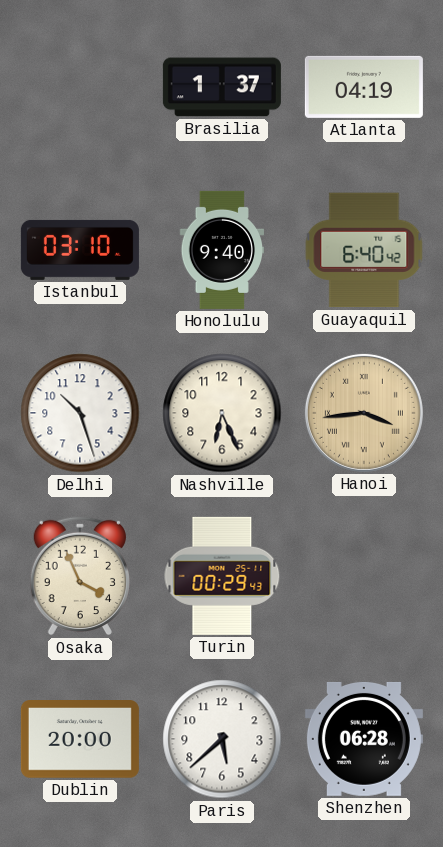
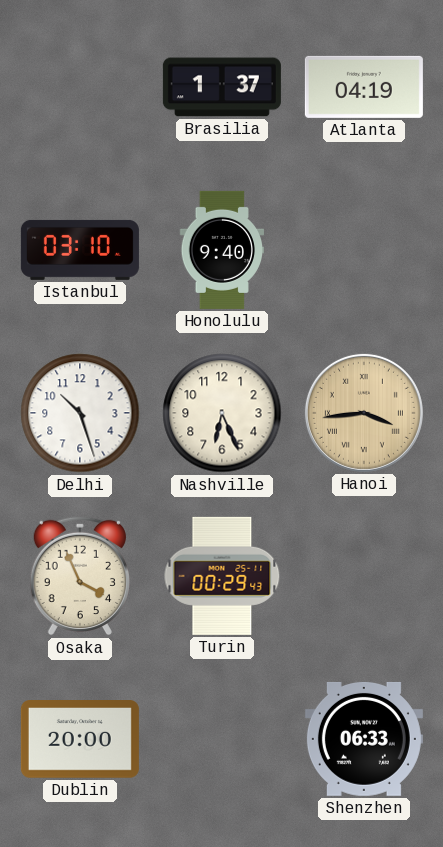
Guayaquil: 6:40 -> none
Paris: 5:38 -> none
Shenzhen: 06:28 -> 06:33
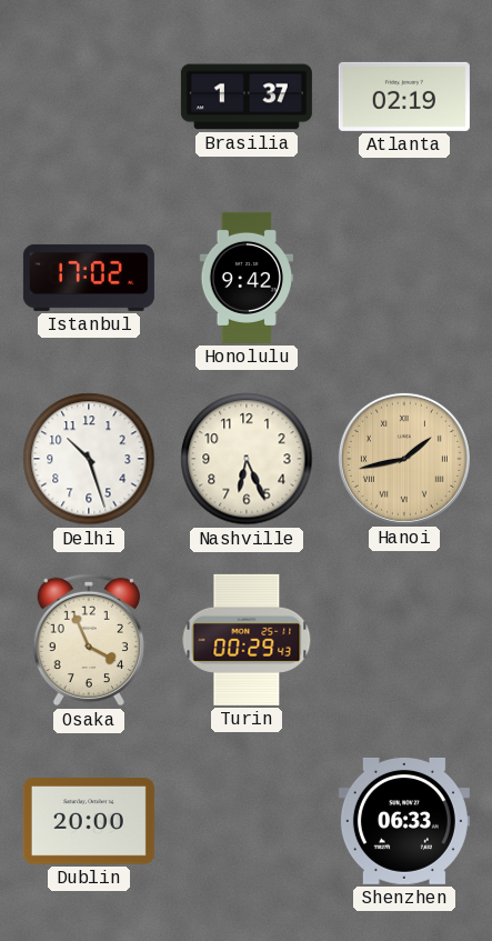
Atlanta: 04:19 -> 02:19
Istanbul: 03:10 -> 17:02
Honolulu: 9:40 -> 9:42
Hanoi: 3:44 -> 1:43
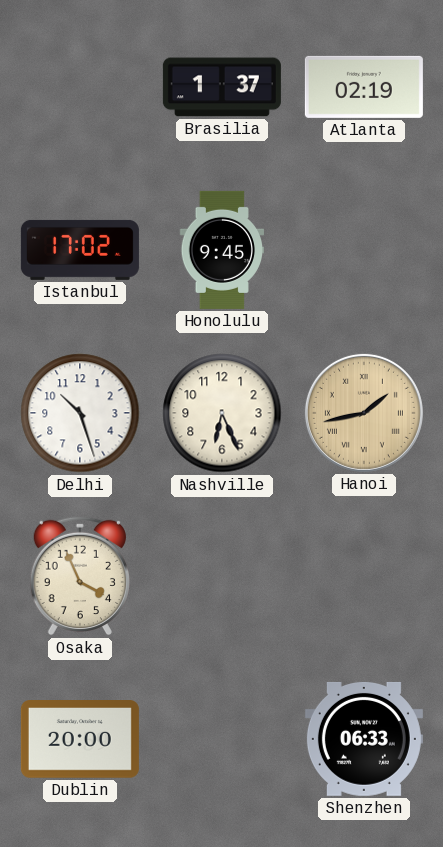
Honolulu: 9:42 -> 9:45
Turin: 00:29 -> none
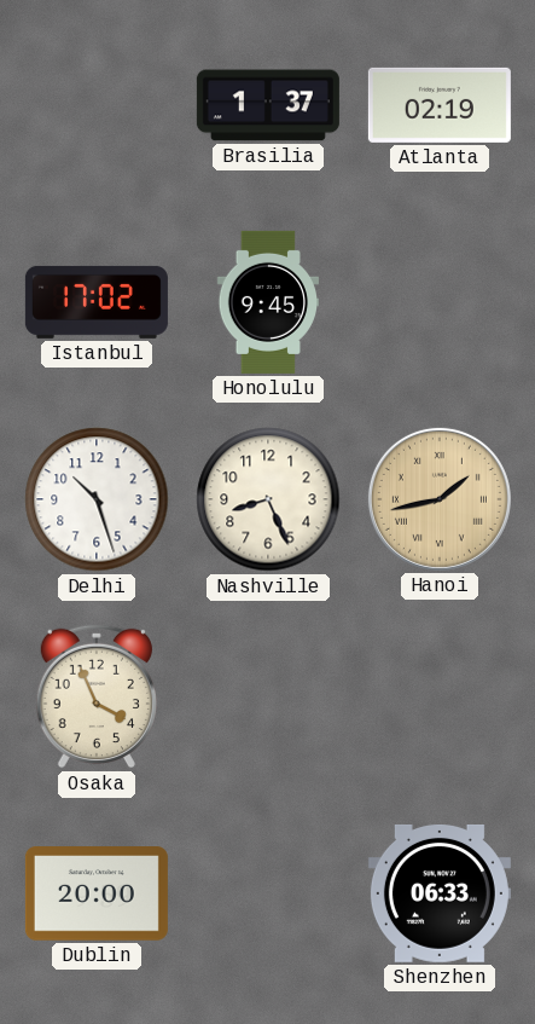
Nashville: 6:26 -> 8:26
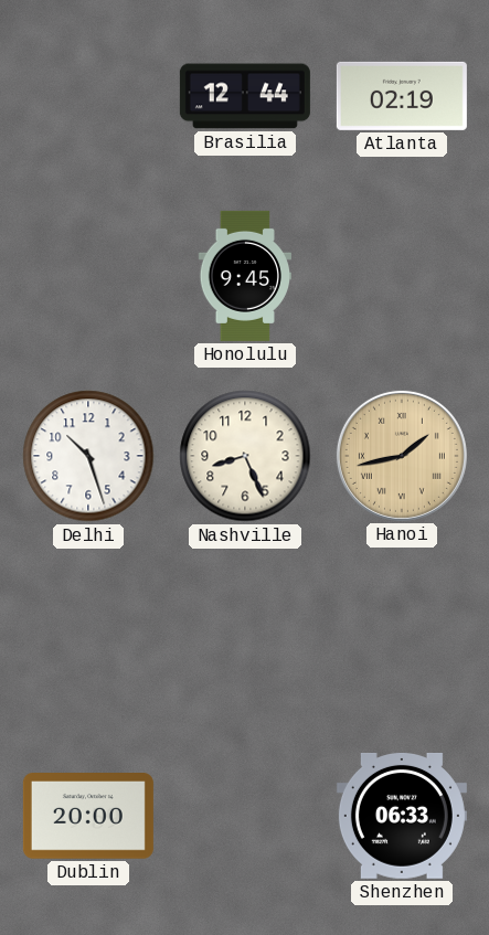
Brasilia: 1:37 -> 12:44
Istanbul: 17:02 -> none
Osaka: 3:56 -> none
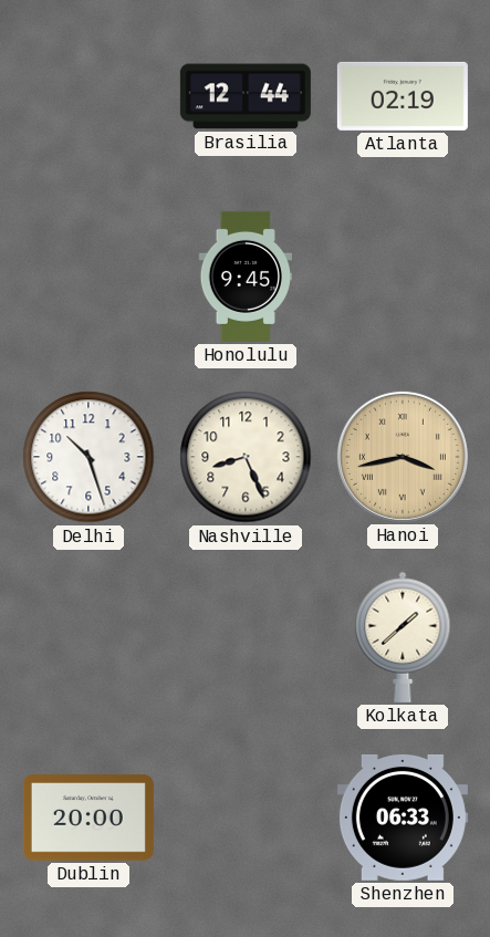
Hanoi: 1:43 -> 3:43
Kolkata: none -> 1:38
